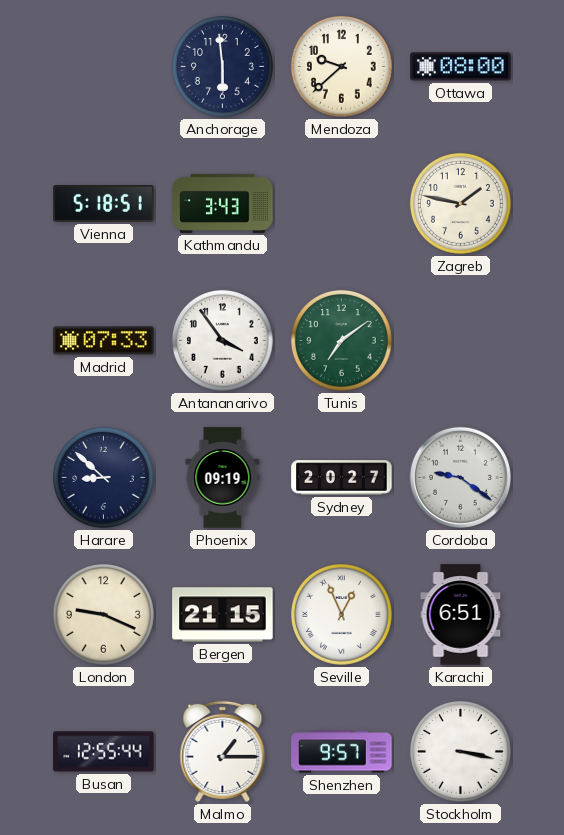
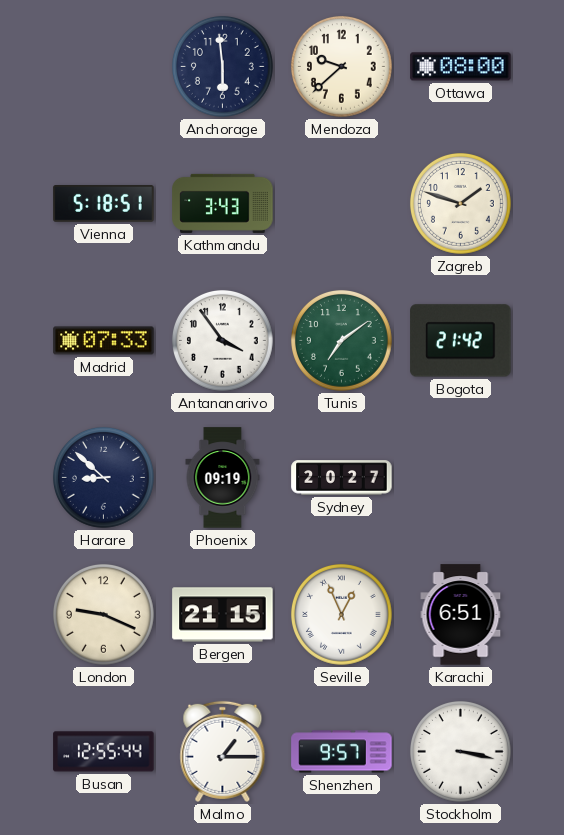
Zagreb: 1:47 -> 1:48
Bogota: none -> 21:42
Cordoba: 9:21 -> none
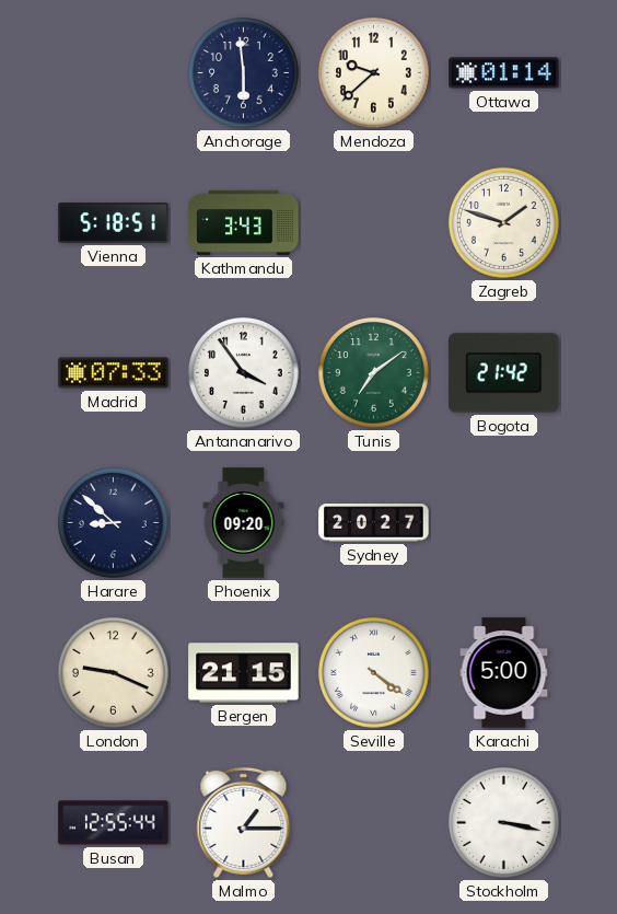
Ottawa: 08:00 -> 01:14
Phoenix: 09:19 -> 09:20
Seville: 12:56 -> 4:21
Karachi: 6:51 -> 5:00
Shenzhen: 9:57 -> none
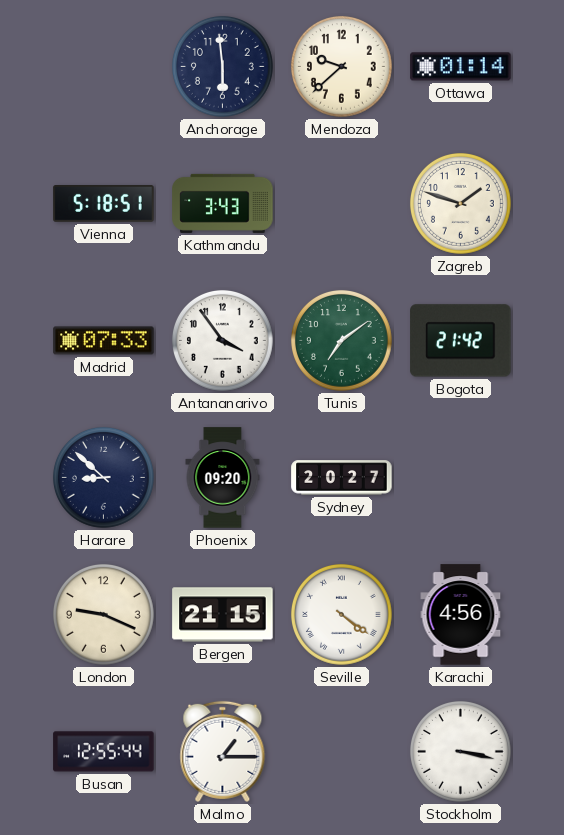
Karachi: 5:00 -> 4:56
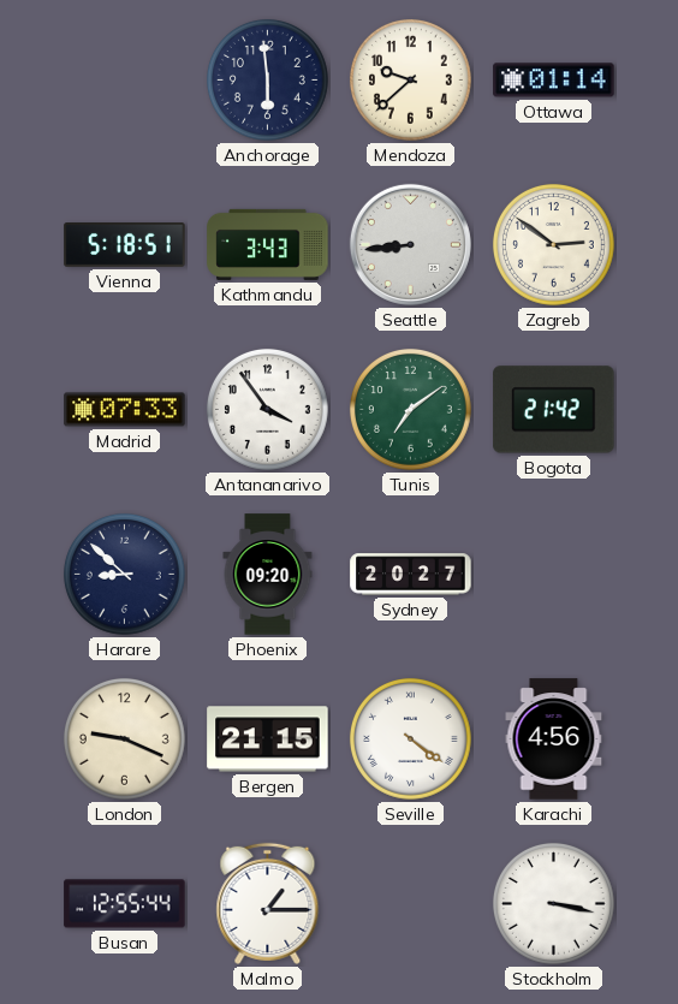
Seattle: none -> 8:44
Zagreb: 1:48 -> 2:51
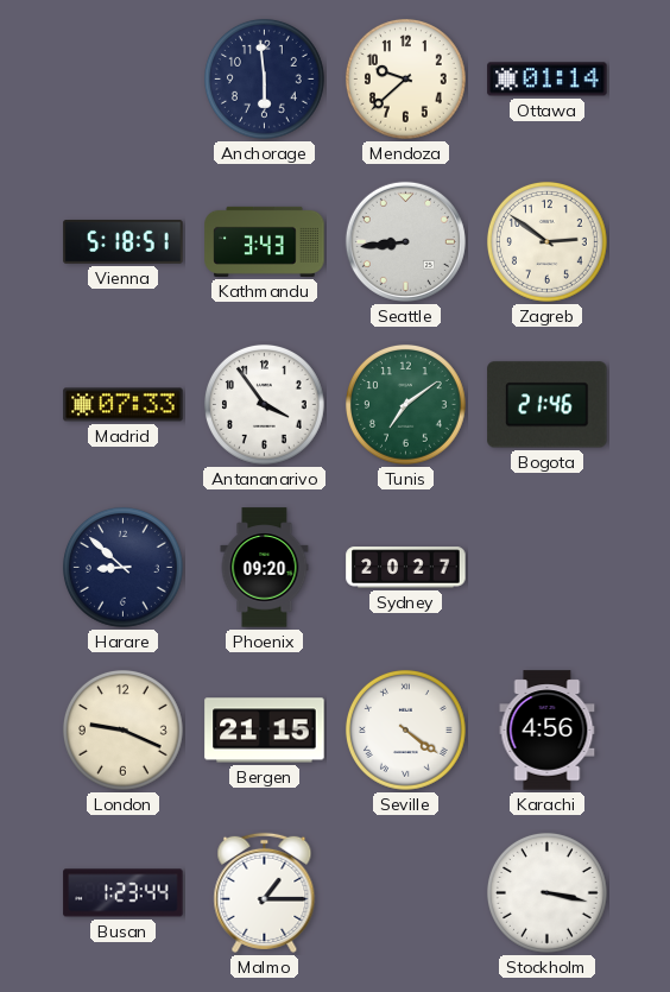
Bogota: 21:42 -> 21:46
Busan: 12:55 -> 1:23
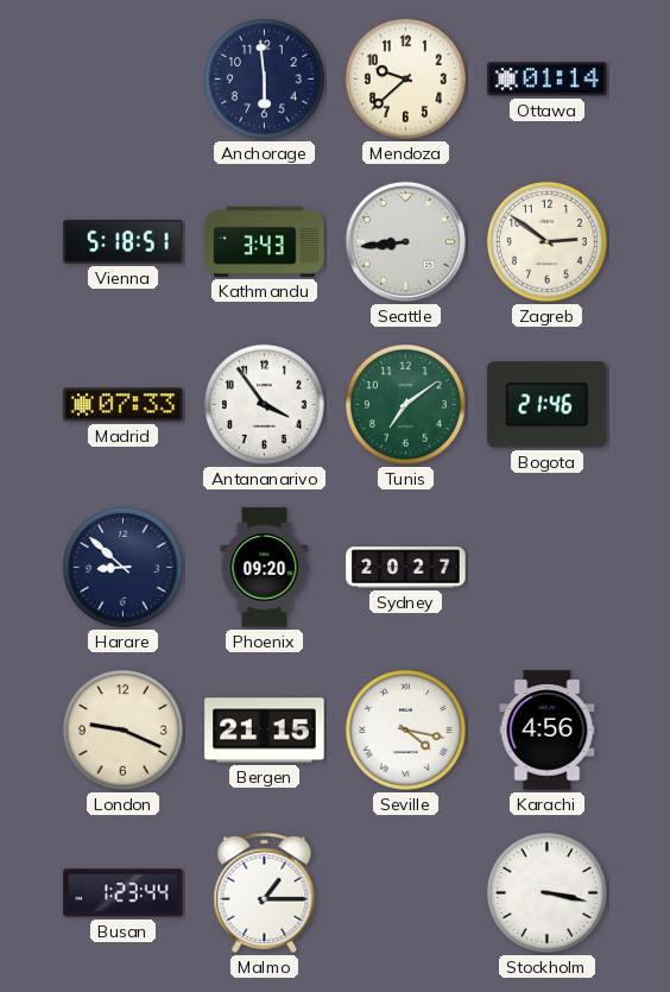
Seville: 4:21 -> 4:17
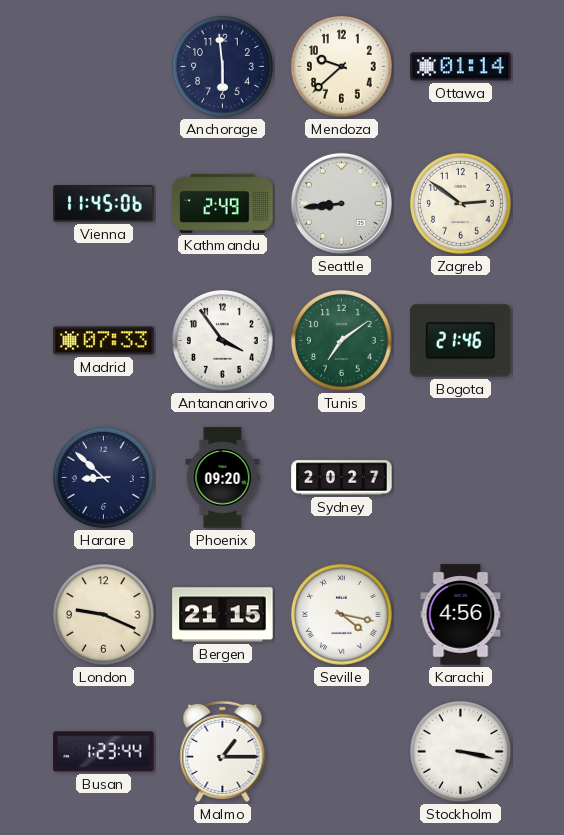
Vienna: 5:18 -> 11:45
Kathmandu: 3:43 -> 2:49
